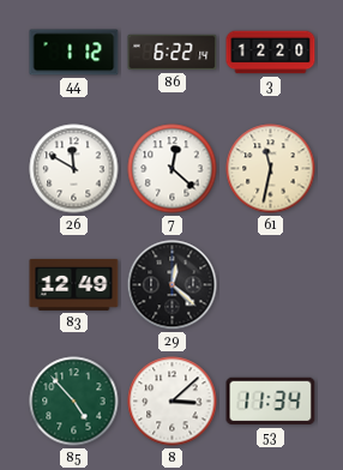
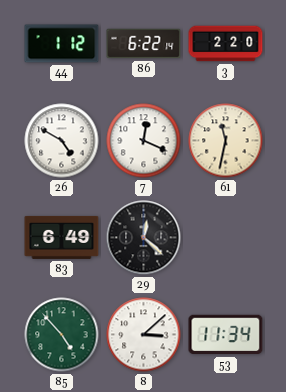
3: 12:20 -> 2:20
26: 11:50 -> 4:50
7: 12:22 -> 12:19
83: 12:49 -> 6:49
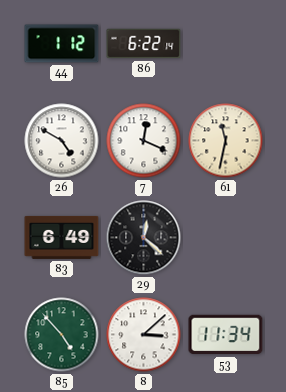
3: 2:20 -> none
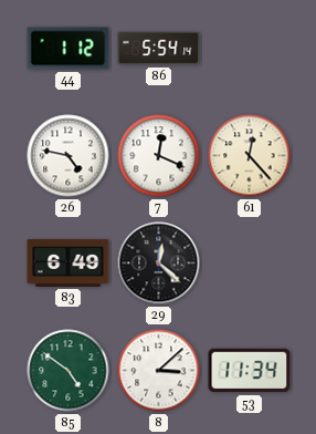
86: 6:22 -> 5:54
26: 4:50 -> 4:47
61: 11:32 -> 12:23
85: 4:53 -> 4:51
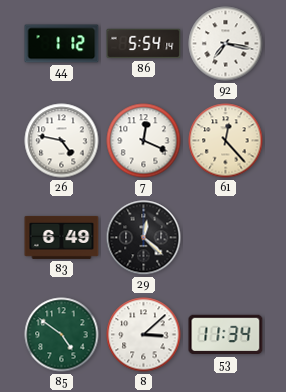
92: none -> 7:17
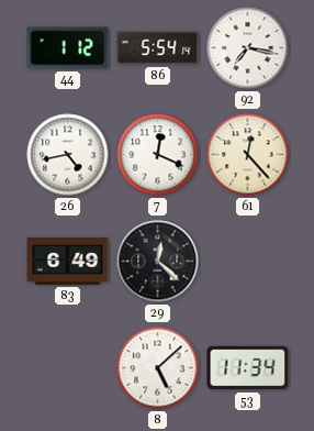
26: 4:47 -> 4:43
85: 4:51 -> none
8: 3:08 -> 5:08
